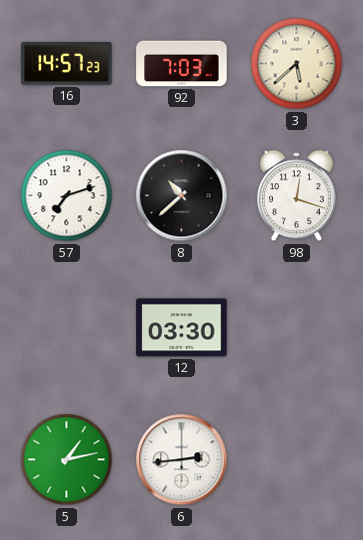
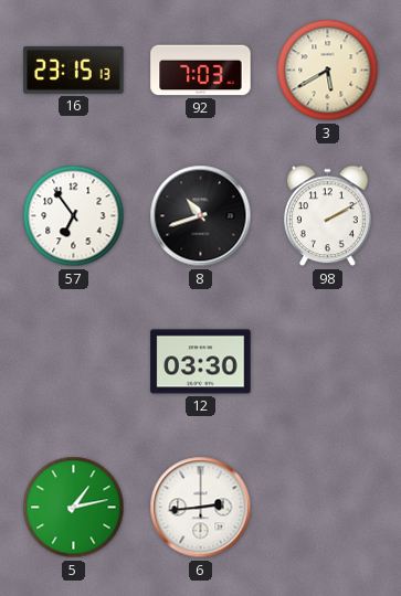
16: 14:57 -> 23:15
3: 5:38 -> 5:40
57: 7:12 -> 6:54
8: 10:38 -> 10:42
98: 12:18 -> 2:10
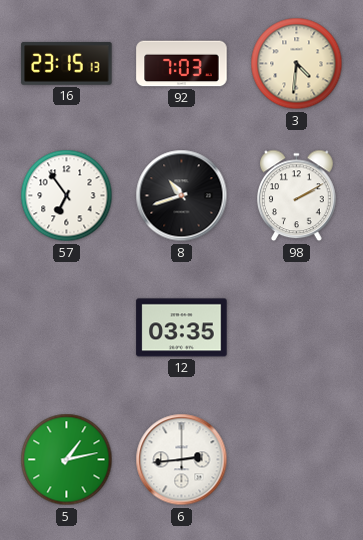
3: 5:40 -> 4:31
12: 03:30 -> 03:35
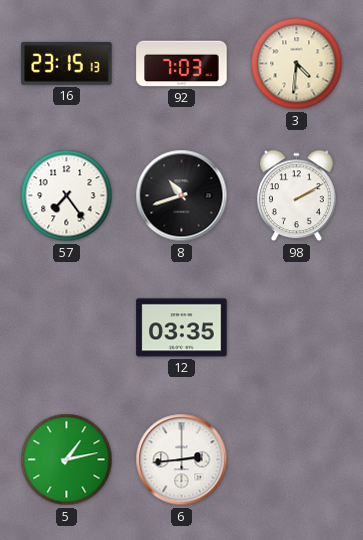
57: 6:54 -> 7:24
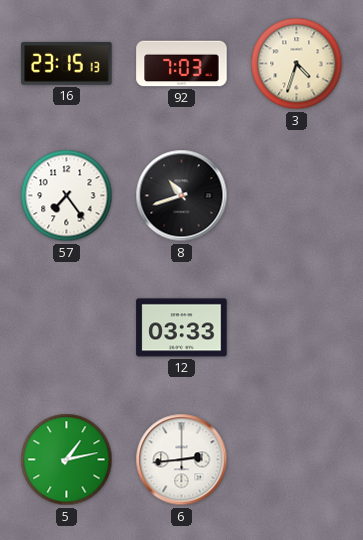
3: 4:31 -> 4:33
98: 2:10 -> none
12: 03:35 -> 03:33
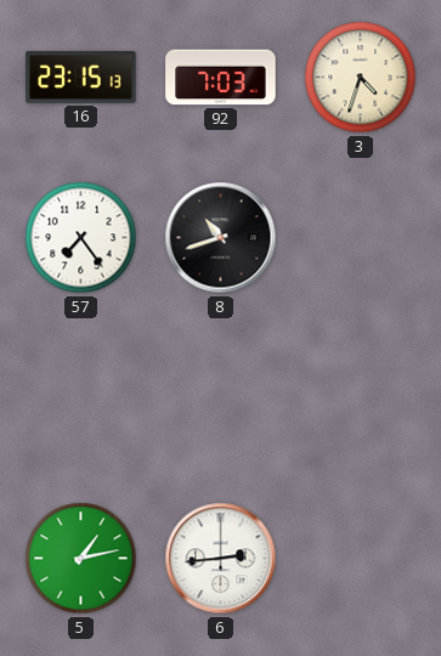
12: 03:33 -> none
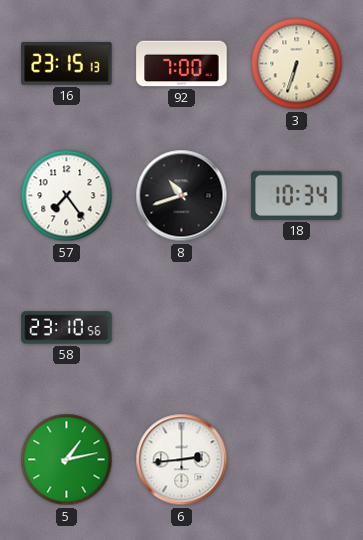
92: 7:03 -> 7:00
3: 4:33 -> 6:33
18: none -> 10:34
58: none -> 23:10
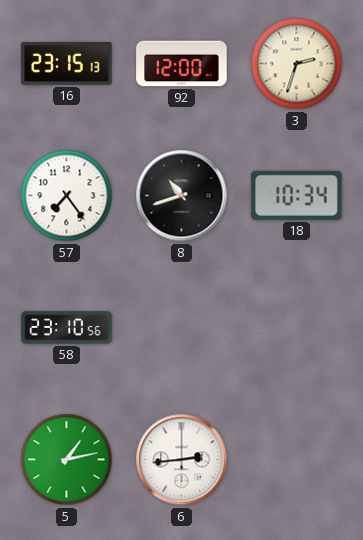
92: 7:00 -> 12:00
3: 6:33 -> 2:33
